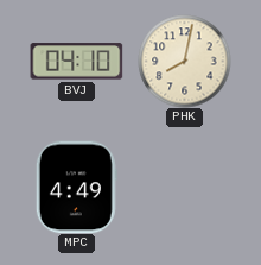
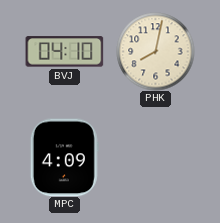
MPC: 4:49 -> 4:09
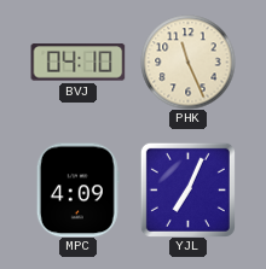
PHK: 8:02 -> 11:26
YJL: none -> 7:04
